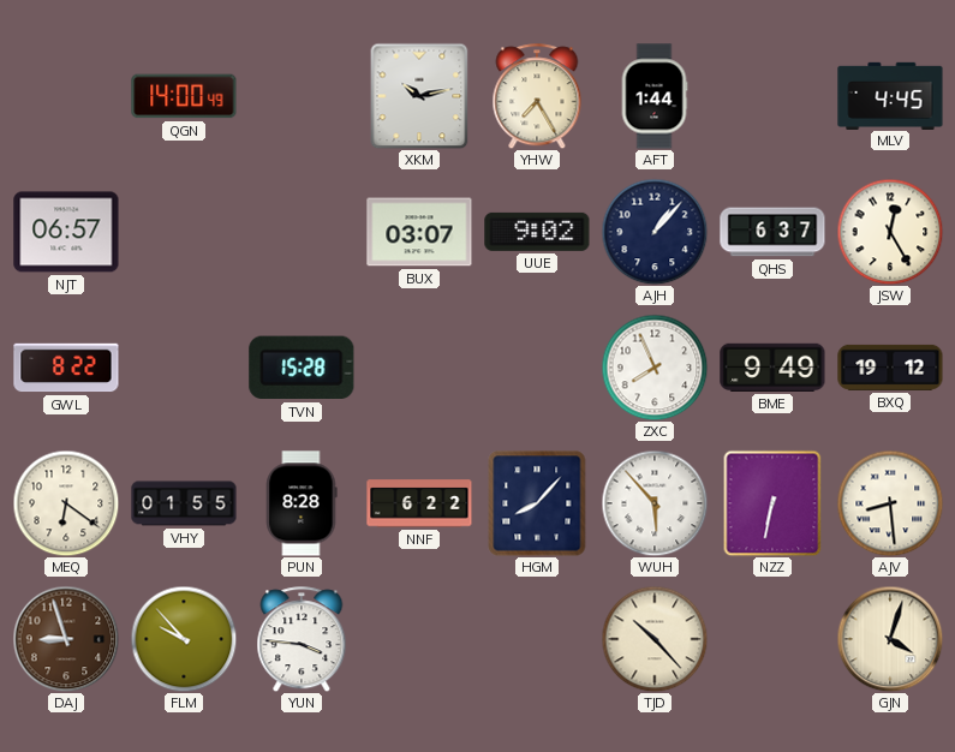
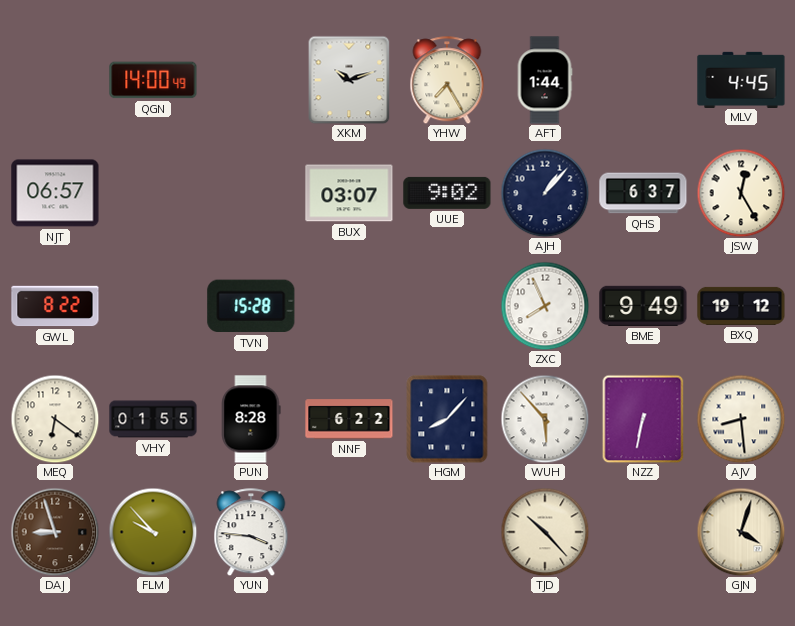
XKM: 10:13 -> 10:12
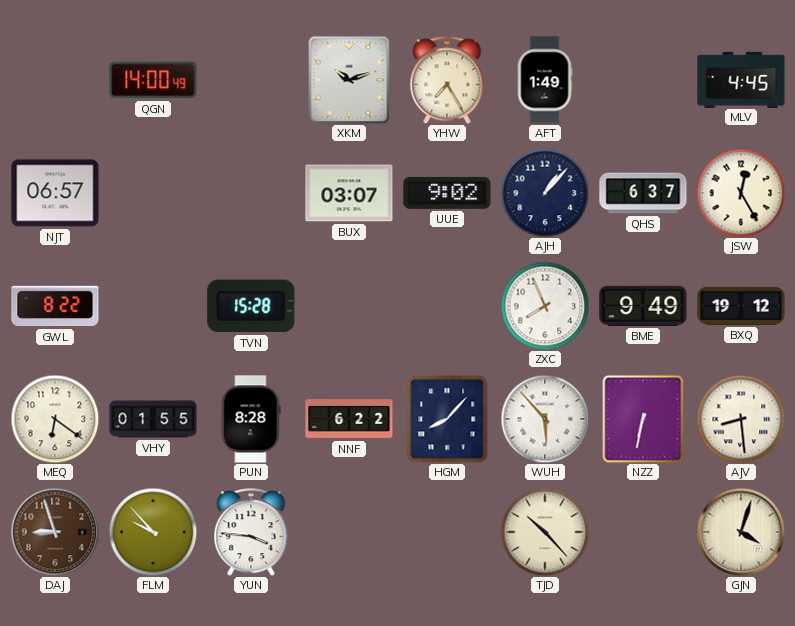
AFT: 1:44 -> 1:49
